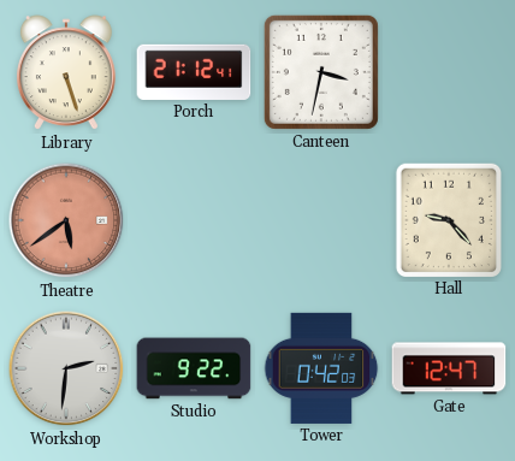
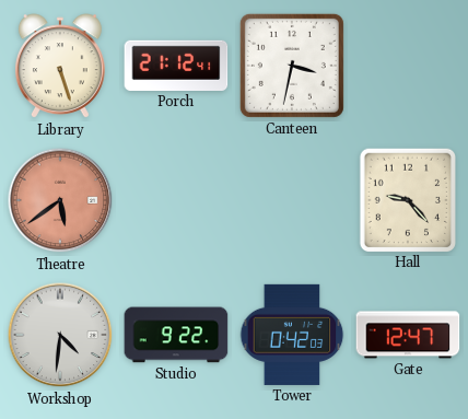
Workshop: 2:31 -> 4:31
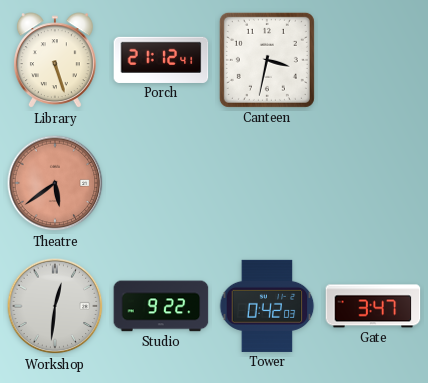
Hall: 9:23 -> none
Workshop: 4:31 -> 12:31
Gate: 12:47 -> 3:47
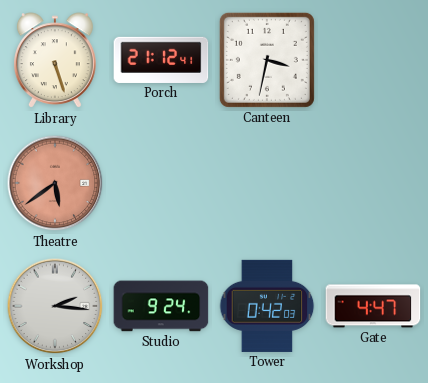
Workshop: 12:31 -> 2:16
Studio: 9:22 -> 9:24
Gate: 3:47 -> 4:47
